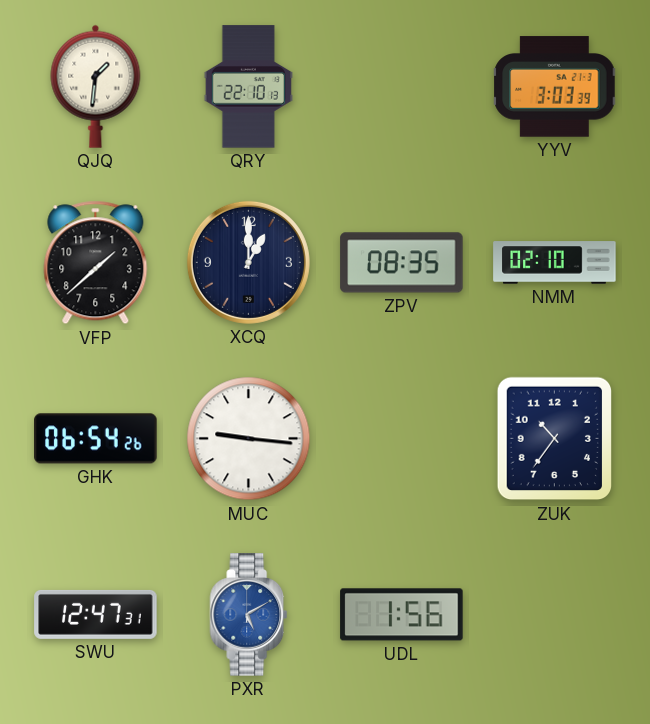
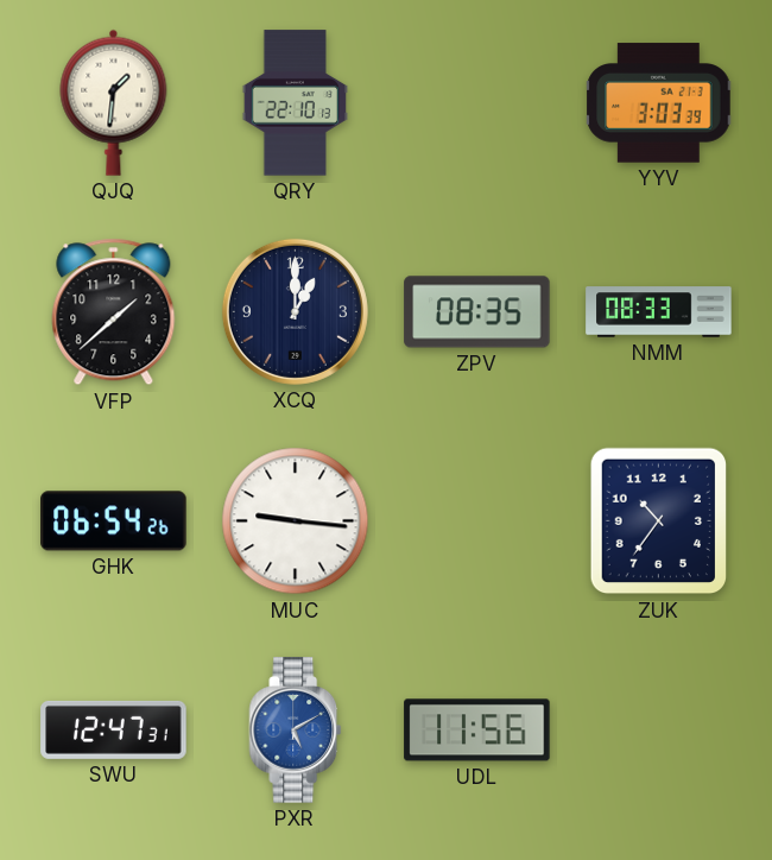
NMM: 02:10 -> 08:33
UDL: 1:56 -> 11:56
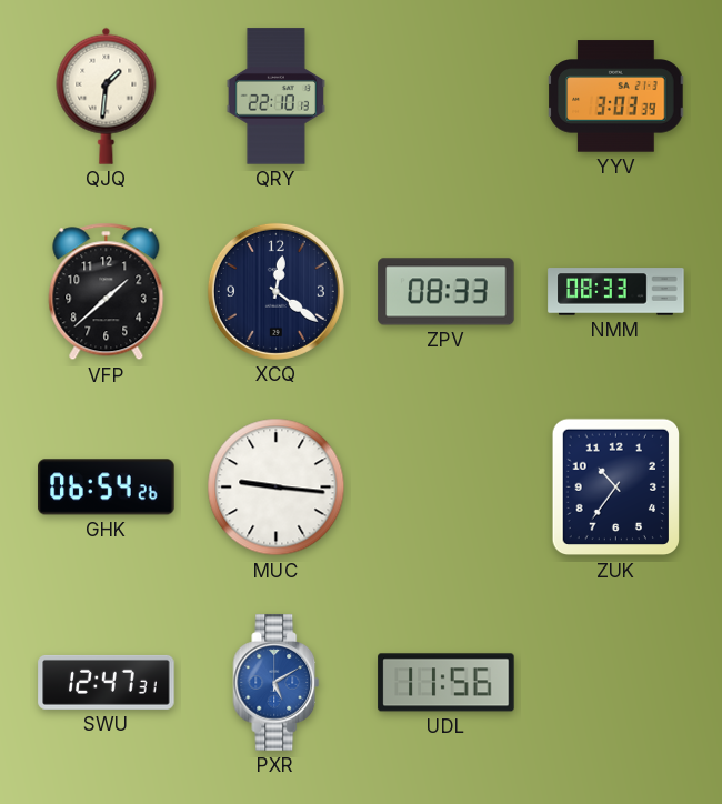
XCQ: 1:00 -> 12:21
ZPV: 08:35 -> 08:33
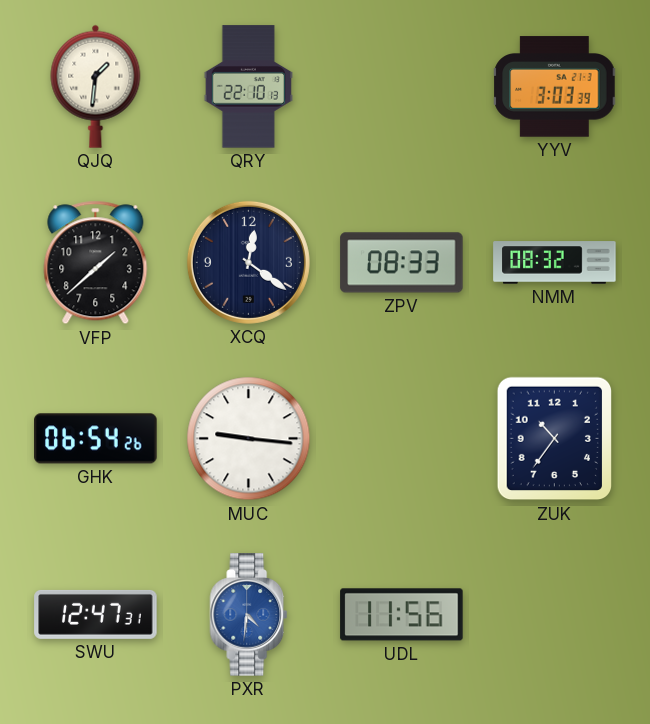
NMM: 08:33 -> 08:32
PXR: 5:10 -> 4:31
